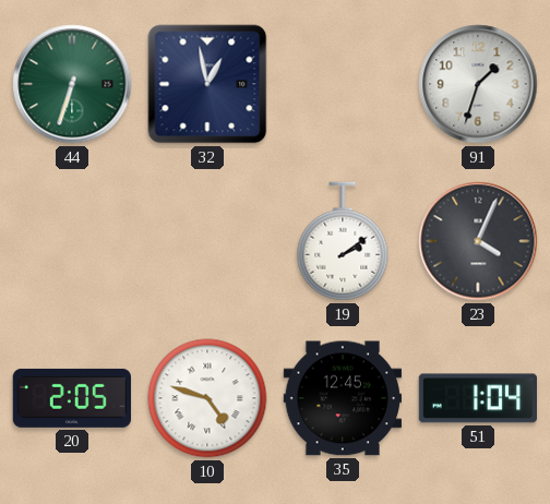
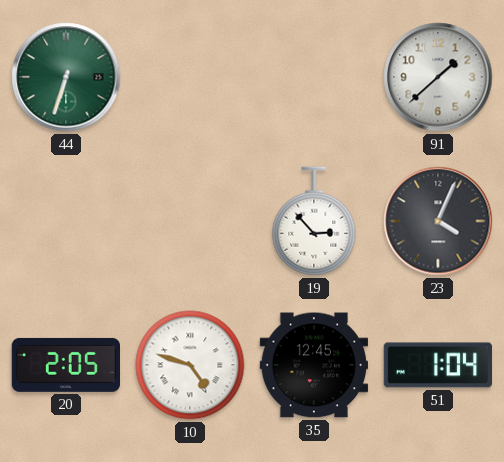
32: 12:58 -> none
91: 1:33 -> 1:38
19: 2:09 -> 2:53
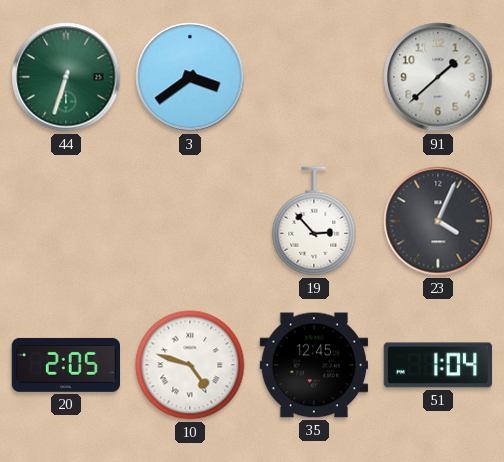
3: none -> 3:39
